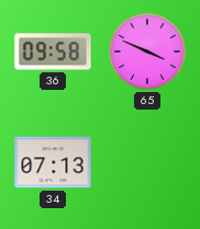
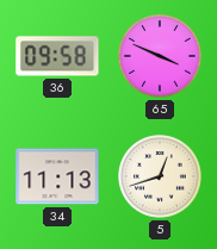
34: 07:13 -> 11:13
5: none -> 12:42
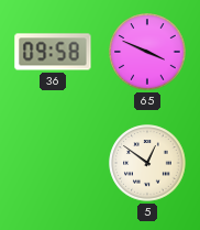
34: 11:13 -> none
5: 12:42 -> 12:51
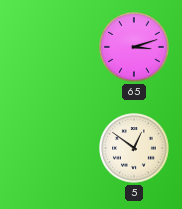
36: 09:58 -> none
65: 3:49 -> 3:12
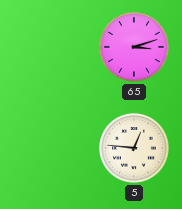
5: 12:51 -> 12:46
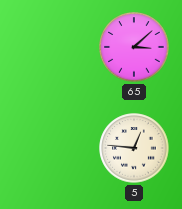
65: 3:12 -> 3:08
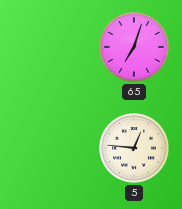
65: 3:08 -> 7:03
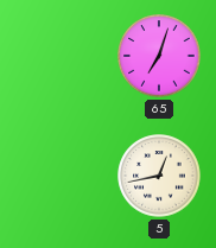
5: 12:46 -> 12:43
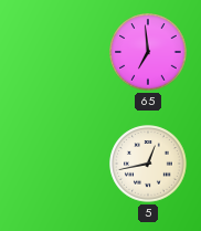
65: 7:03 -> 6:59
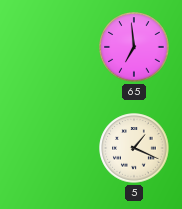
5: 12:43 -> 1:19
